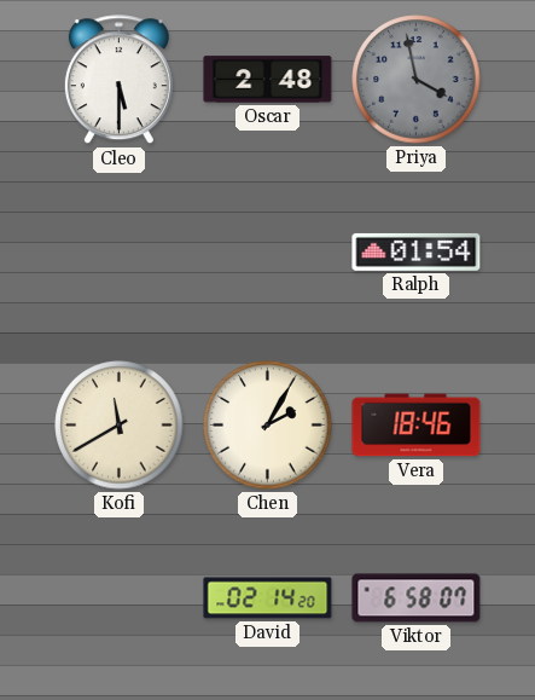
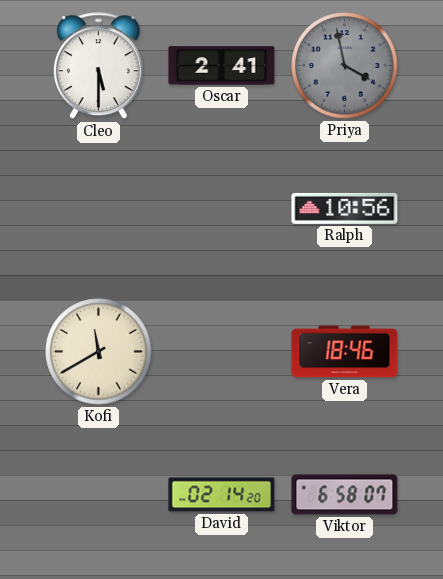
Oscar: 2:48 -> 2:41
Ralph: 01:54 -> 10:56
Chen: 2:05 -> none
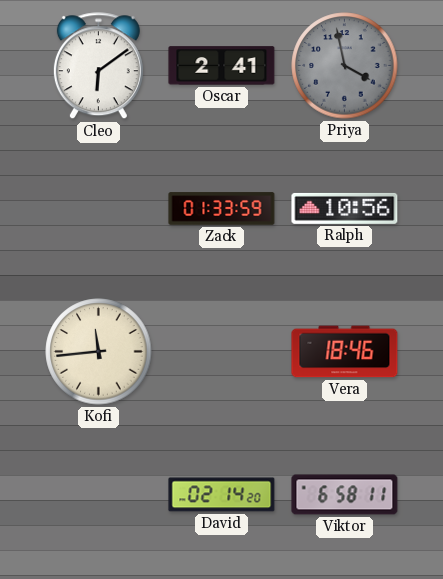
Cleo: 5:30 -> 6:09
Zack: none -> 01:33
Kofi: 11:40 -> 11:44
Viktor: 6:58:07 -> 6:58:11
